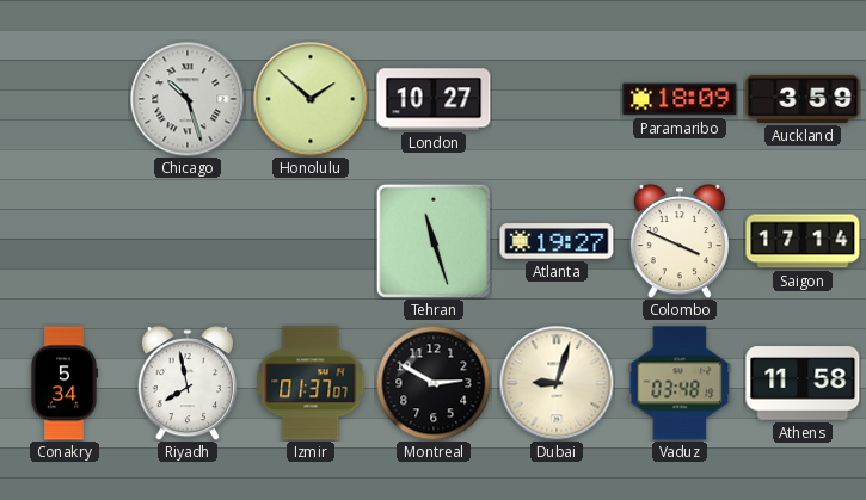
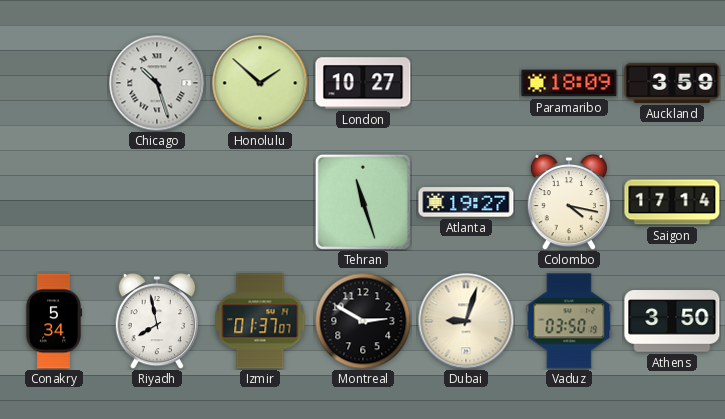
Colombo: 3:49 -> 4:17
Vaduz: 03:48 -> 03:50
Athens: 11:58 -> 3:50
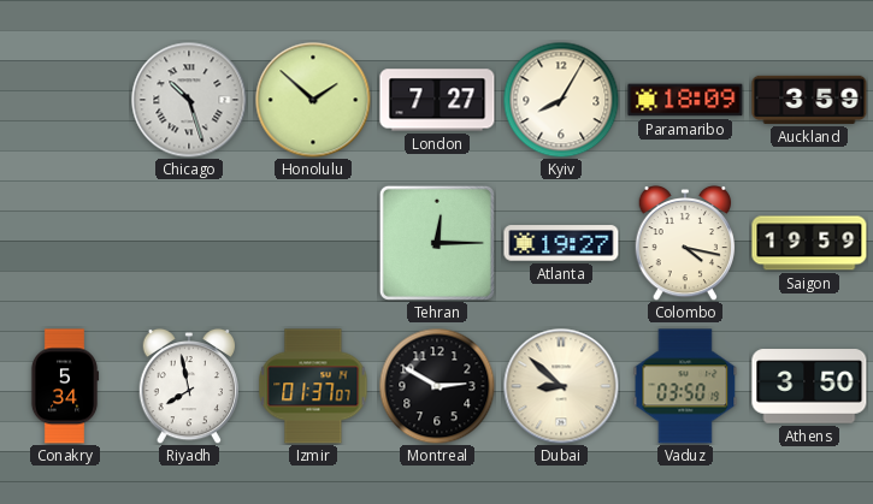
London: 10:27 -> 7:27
Kyiv: none -> 8:05
Tehran: 11:27 -> 12:15
Saigon: 17:14 -> 19:59
Dubai: 9:03 -> 8:52
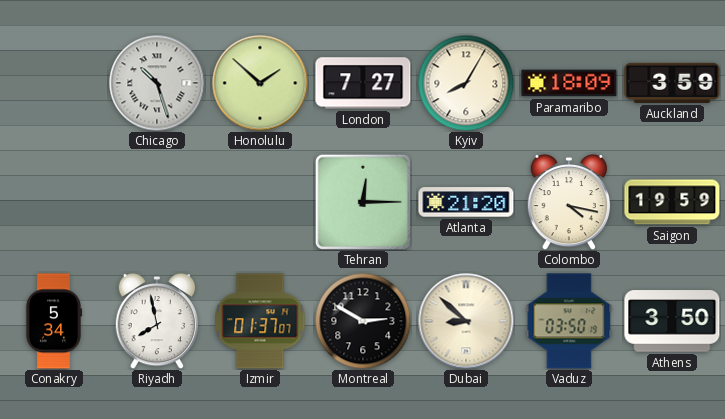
Atlanta: 19:27 -> 21:20
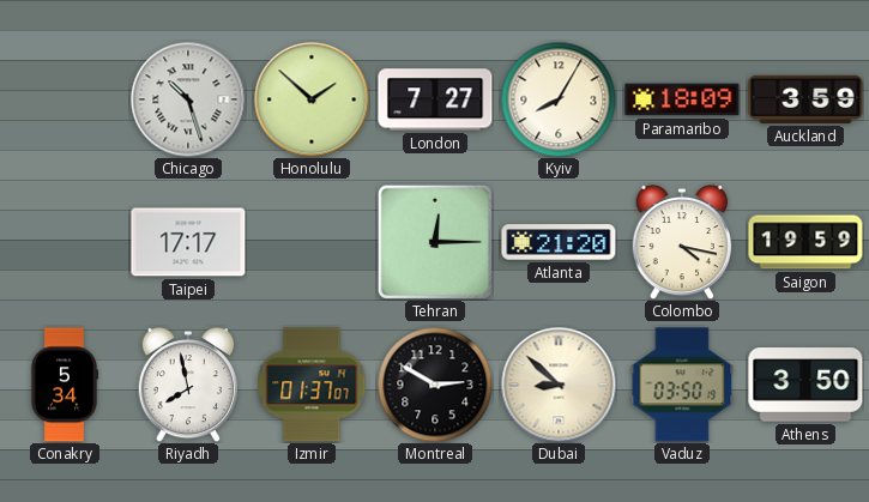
Taipei: none -> 17:17
